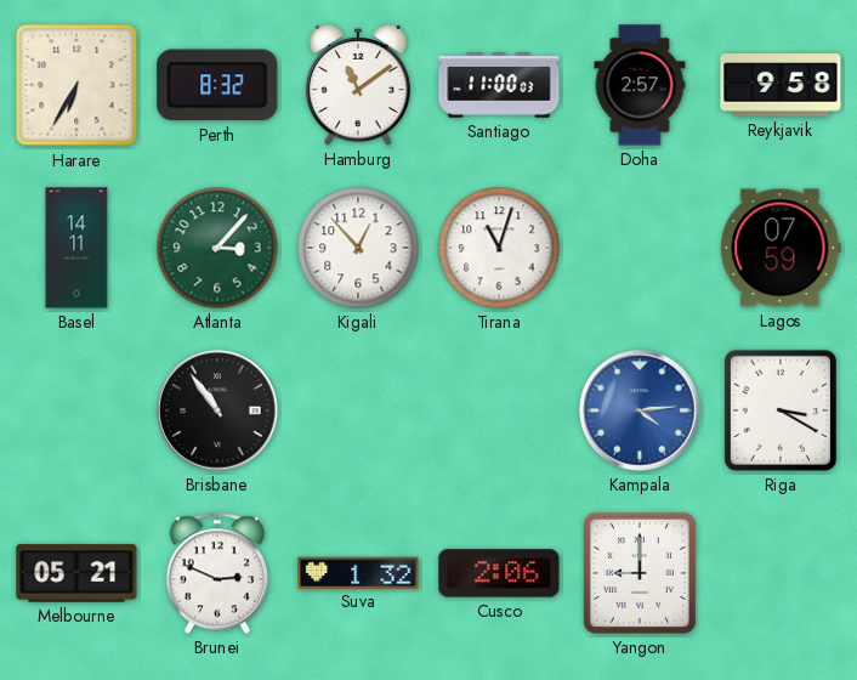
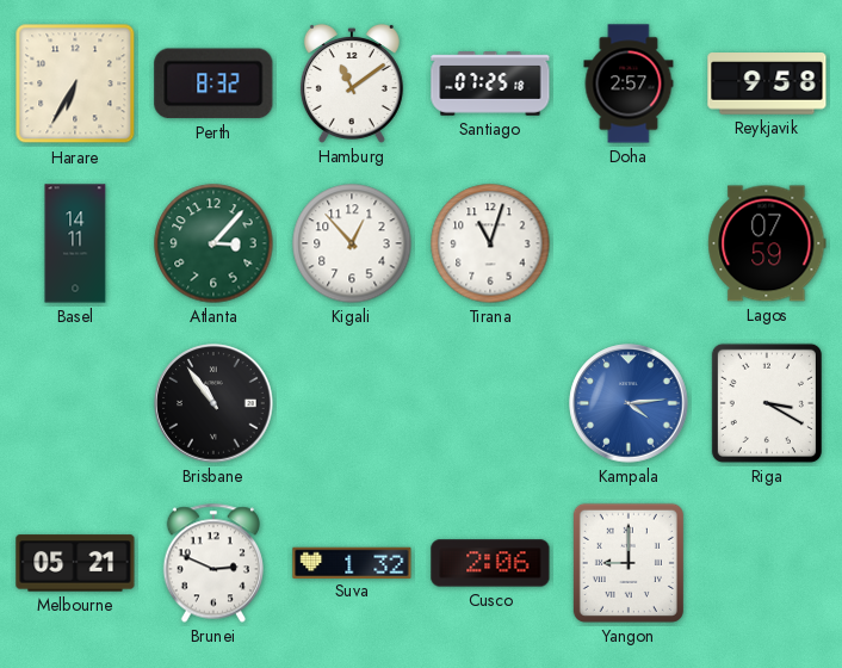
Santiago: 11:00 -> 07:25
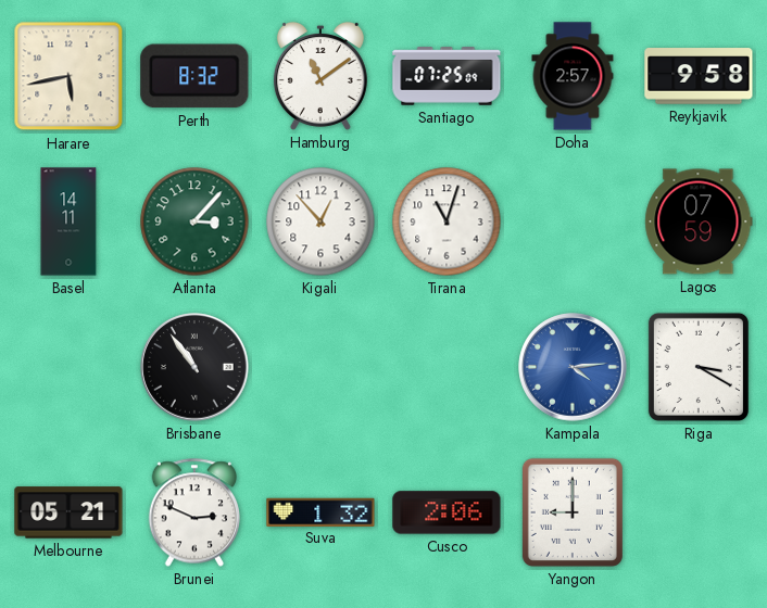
Harare: 6:35 -> 5:43
Santiago: 07:25:18 -> 07:25:09
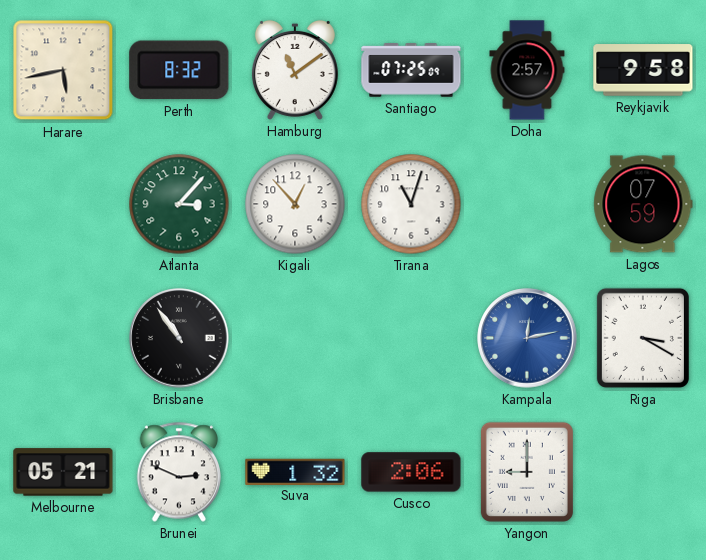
Basel: 14:11 -> none
Kampala: 4:14 -> 12:13
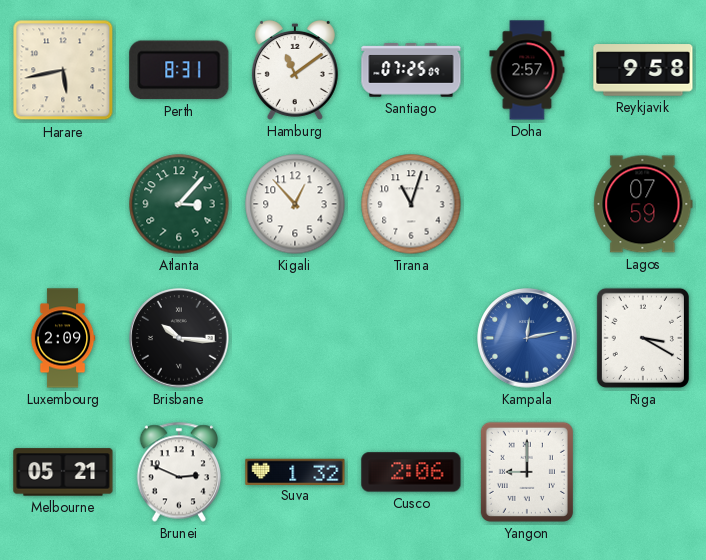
Perth: 8:32 -> 8:31
Luxembourg: none -> 2:09
Brisbane: 10:54 -> 10:16
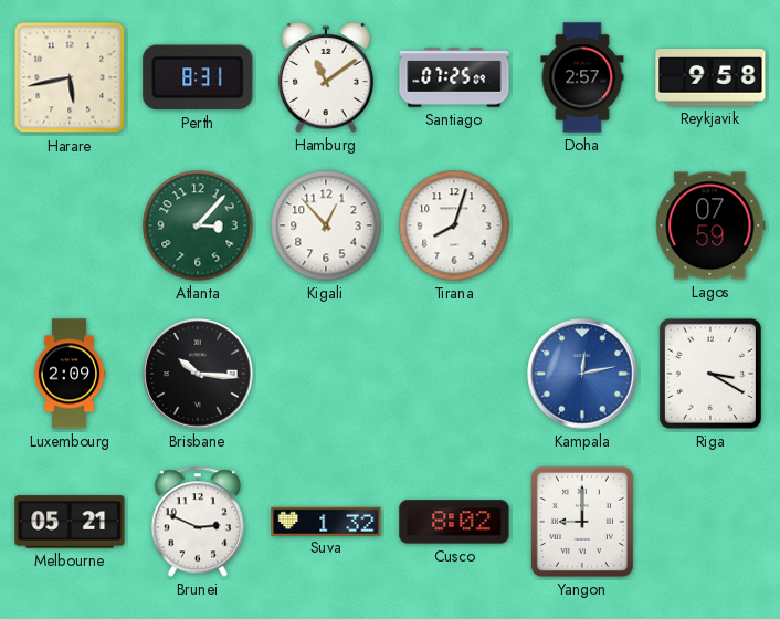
Tirana: 11:03 -> 8:03
Cusco: 2:06 -> 8:02
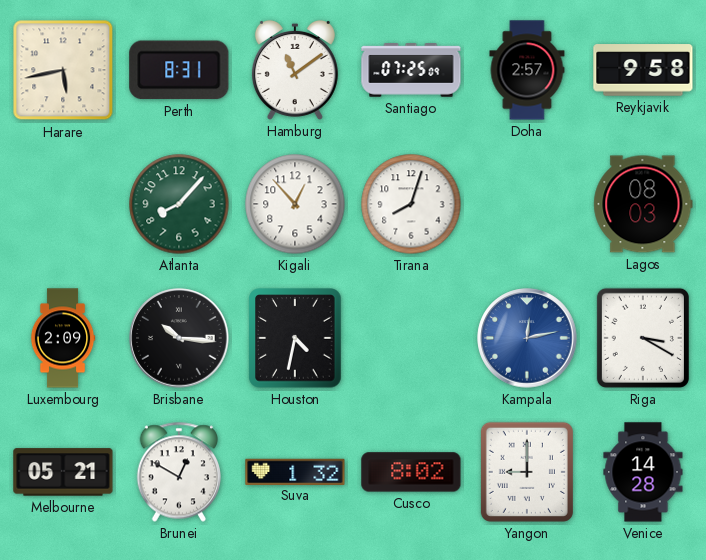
Atlanta: 3:07 -> 8:07
Lagos: 07:59 -> 08:03
Houston: none -> 4:32
Brunei: 2:49 -> 12:50
Venice: none -> 14:28
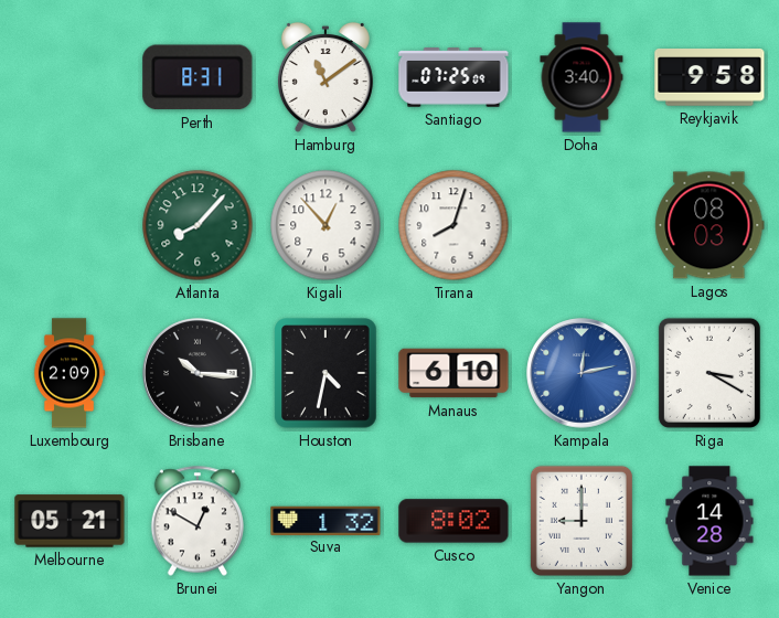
Harare: 5:43 -> none
Doha: 2:57 -> 3:40
Manaus: none -> 6:10
